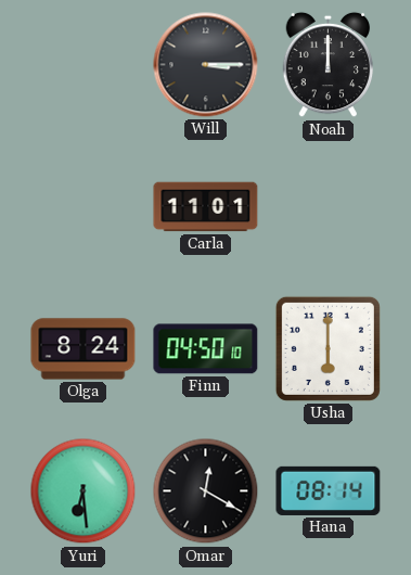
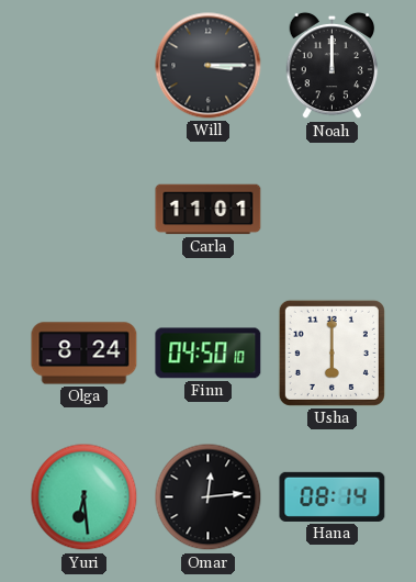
Omar: 12:20 -> 12:14
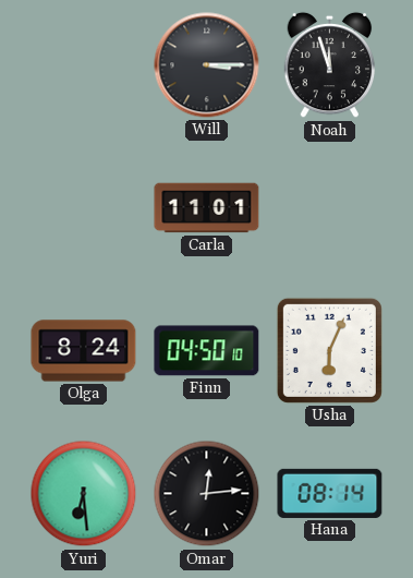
Noah: 12:00 -> 11:57
Usha: 6:00 -> 6:04
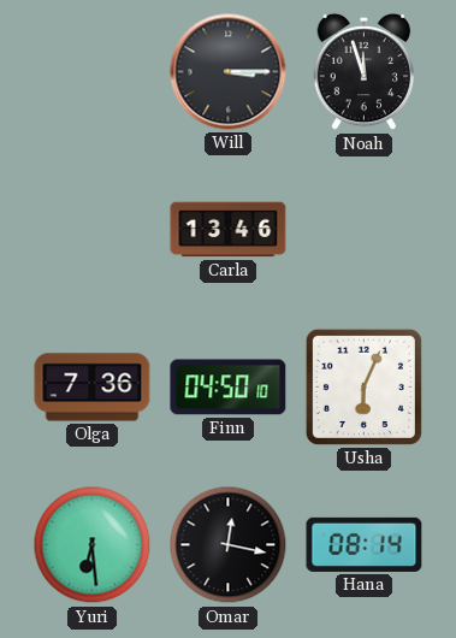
Carla: 11:01 -> 13:46
Olga: 8:24 -> 7:36
Omar: 12:14 -> 12:17
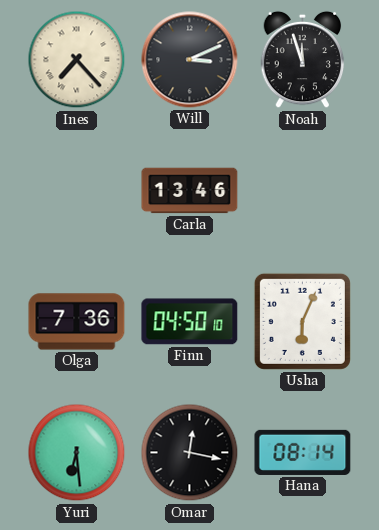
Ines: none -> 7:23
Will: 3:15 -> 3:11
